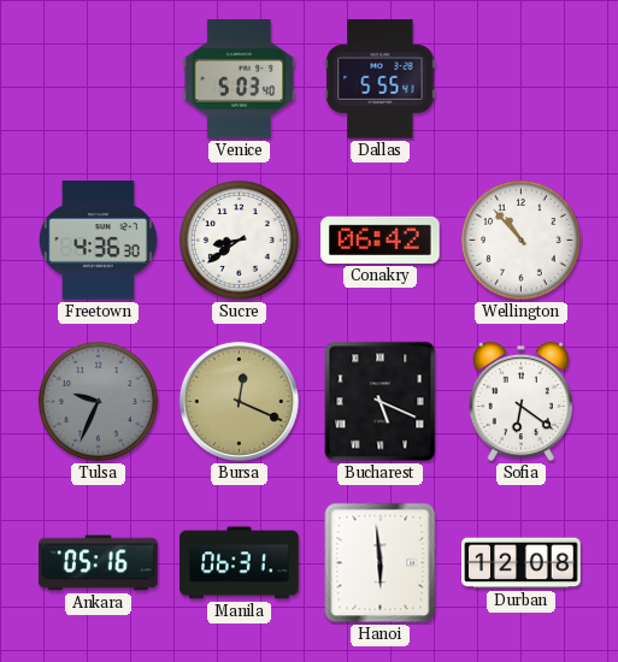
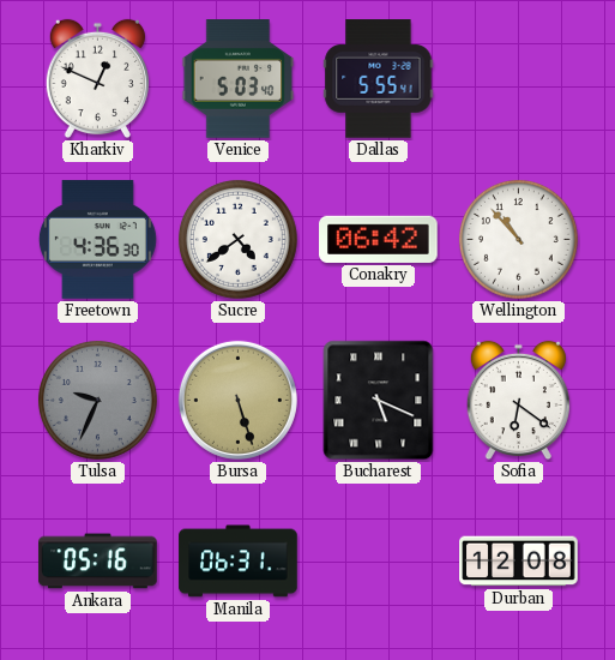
Kharkiv: none -> 12:49
Sucre: 8:39 -> 4:39
Bursa: 12:19 -> 5:27
Hanoi: 5:59 -> none
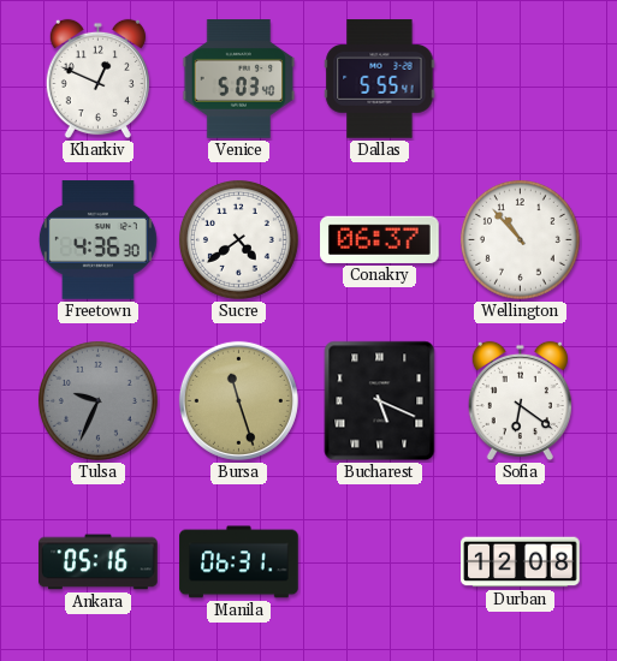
Conakry: 06:42 -> 06:37
Bursa: 5:27 -> 11:27
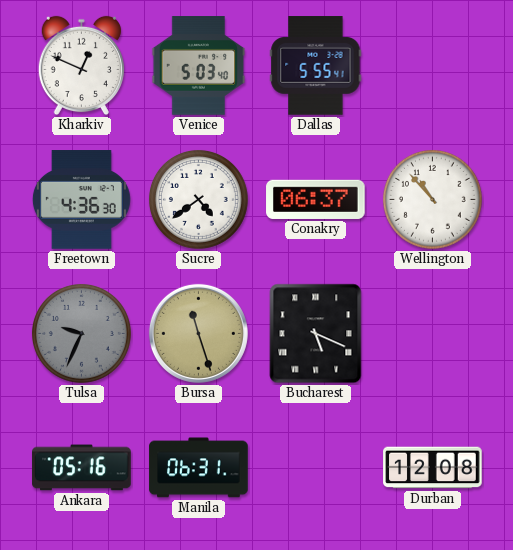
Sofia: 6:21 -> none
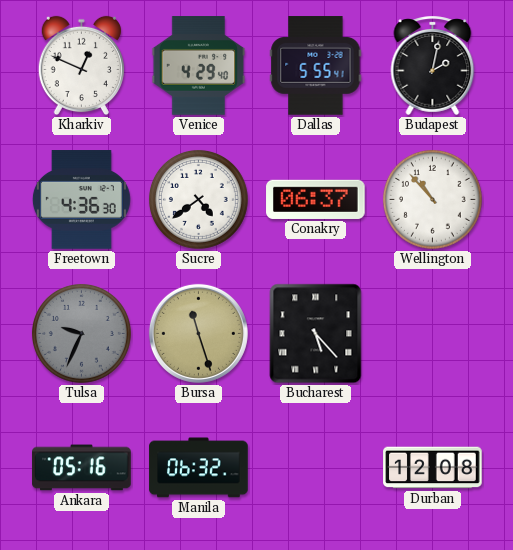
Venice: 5:03 -> 4:29
Budapest: none -> 2:02
Bucharest: 5:19 -> 5:23
Manila: 06:31 -> 06:32
